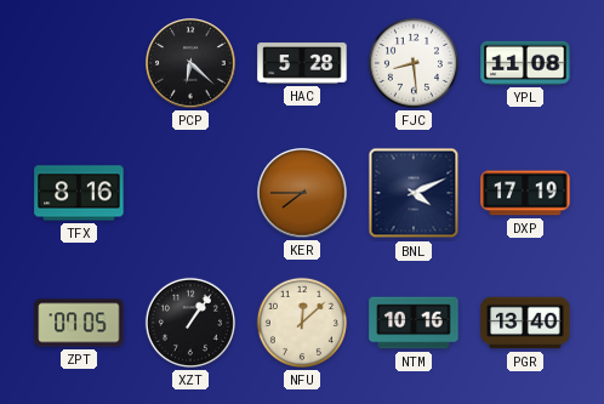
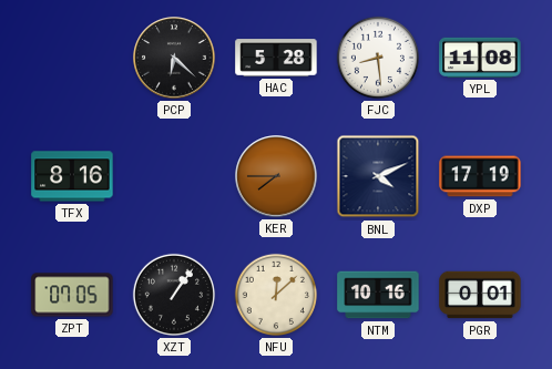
PGR: 13:40 -> 0:01
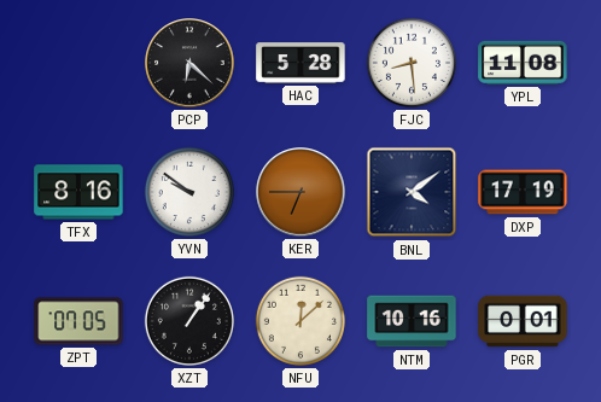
YVN: none -> 9:51
KER: 7:45 -> 6:45
BNL: 4:11 -> 4:09
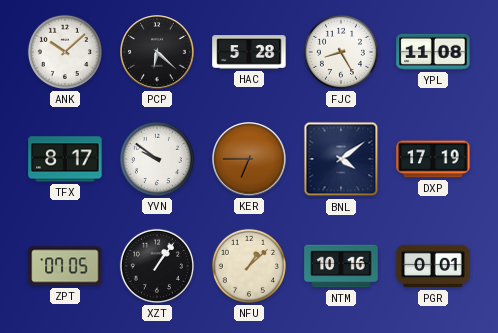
ANK: none -> 10:08
FJC: 8:29 -> 8:25
TFX: 8:16 -> 8:17
NFU: 12:08 -> 1:08
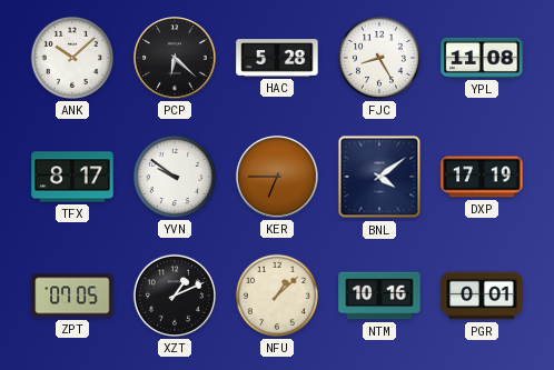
XZT: 1:06 -> 1:11
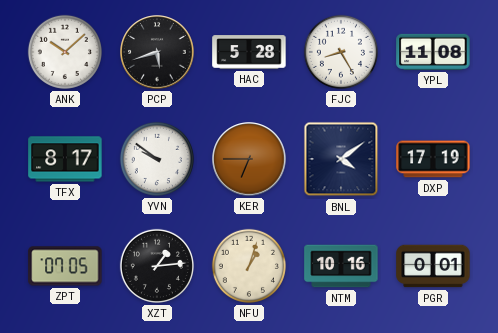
PCP: 6:22 -> 5:42
XZT: 1:11 -> 1:14
NFU: 1:08 -> 1:03
